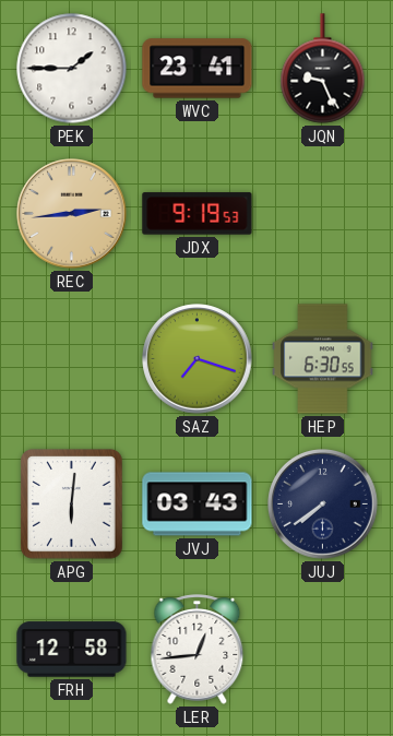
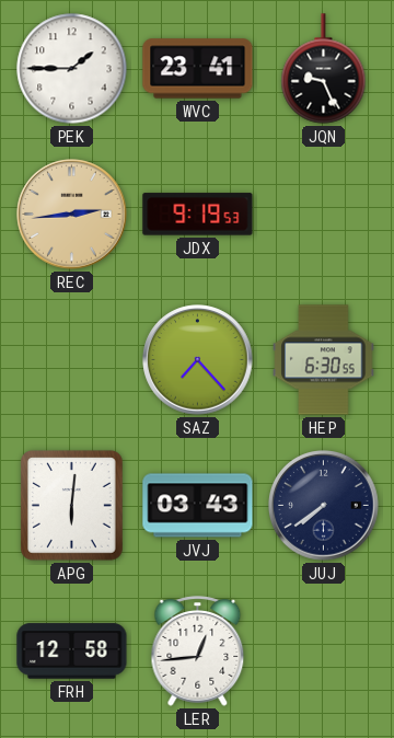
SAZ: 7:18 -> 7:23
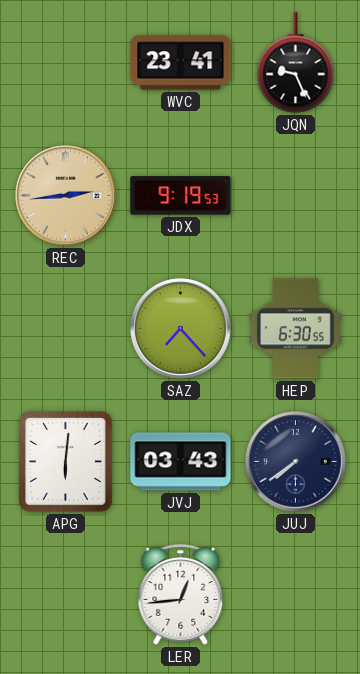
PEK: 1:45 -> none
FRH: 12:58 -> none
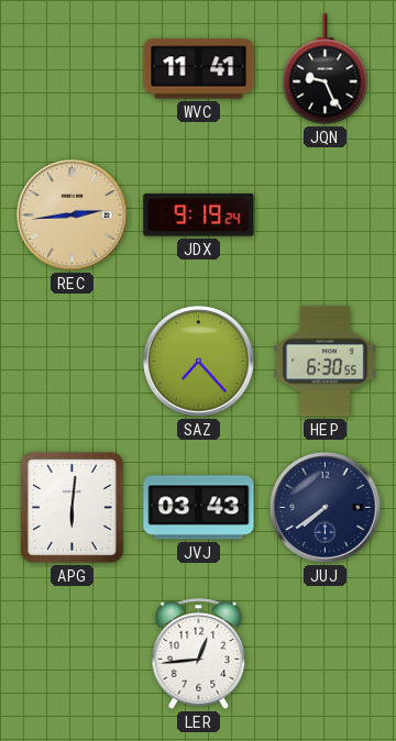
WVC: 23:41 -> 11:41
JDX: 9:19:53 -> 9:19:24
